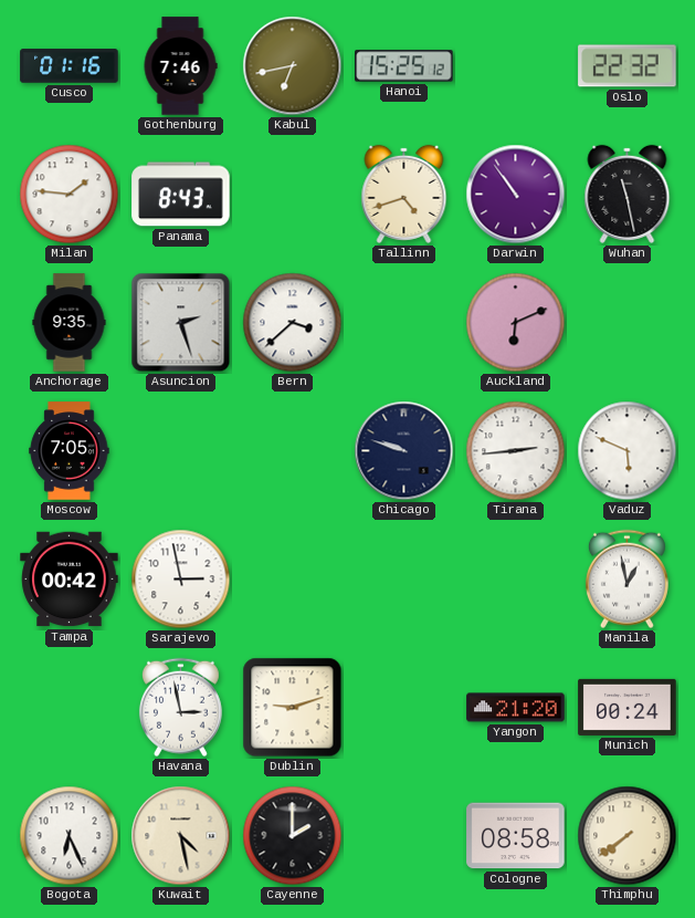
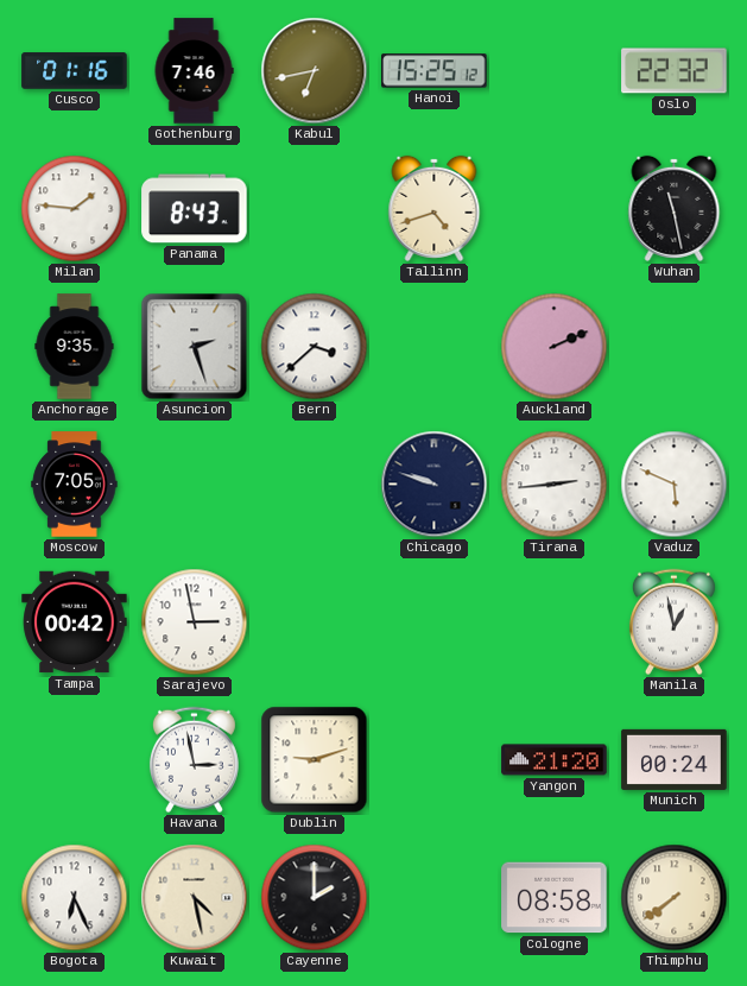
Darwin: 10:54 -> none
Auckland: 6:11 -> 2:11
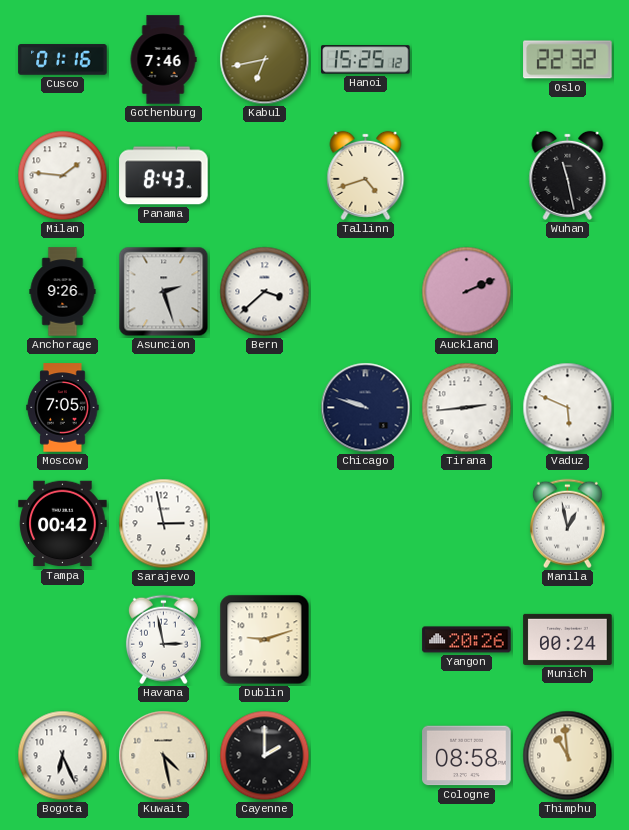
Anchorage: 9:35 -> 9:26
Yangon: 21:20 -> 20:26
Thimphu: 7:39 -> 10:59
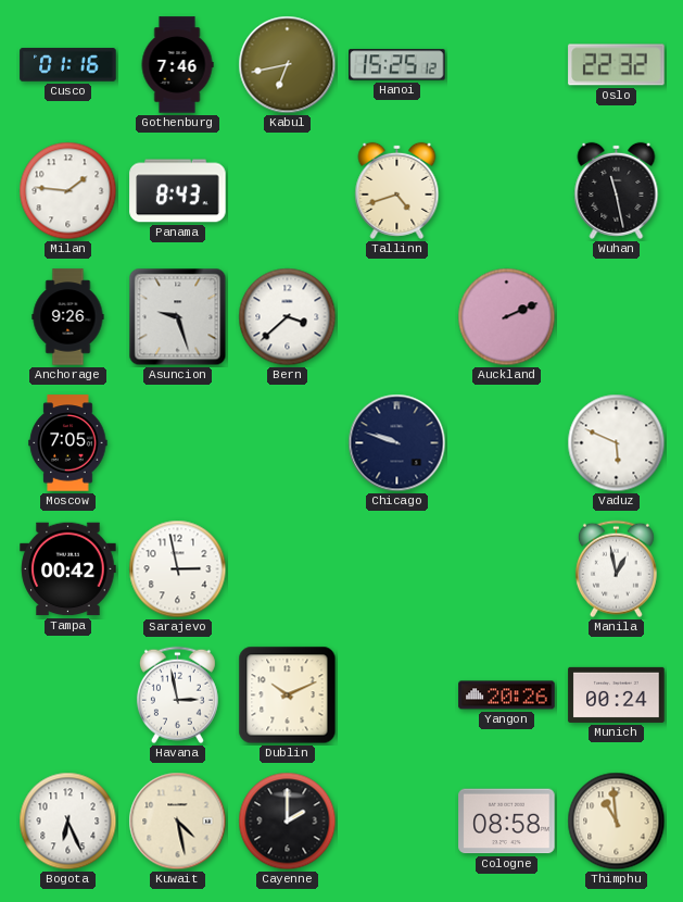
Asuncion: 2:27 -> 9:27
Tirana: 2:44 -> none
Dublin: 9:12 -> 10:11
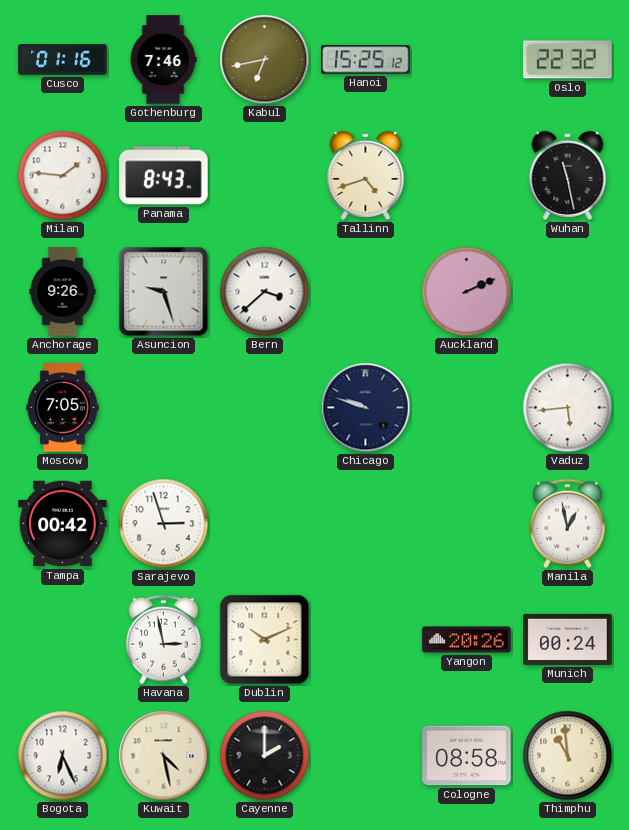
Vaduz: 5:49 -> 5:44
Sarajevo: 2:58 -> 2:57
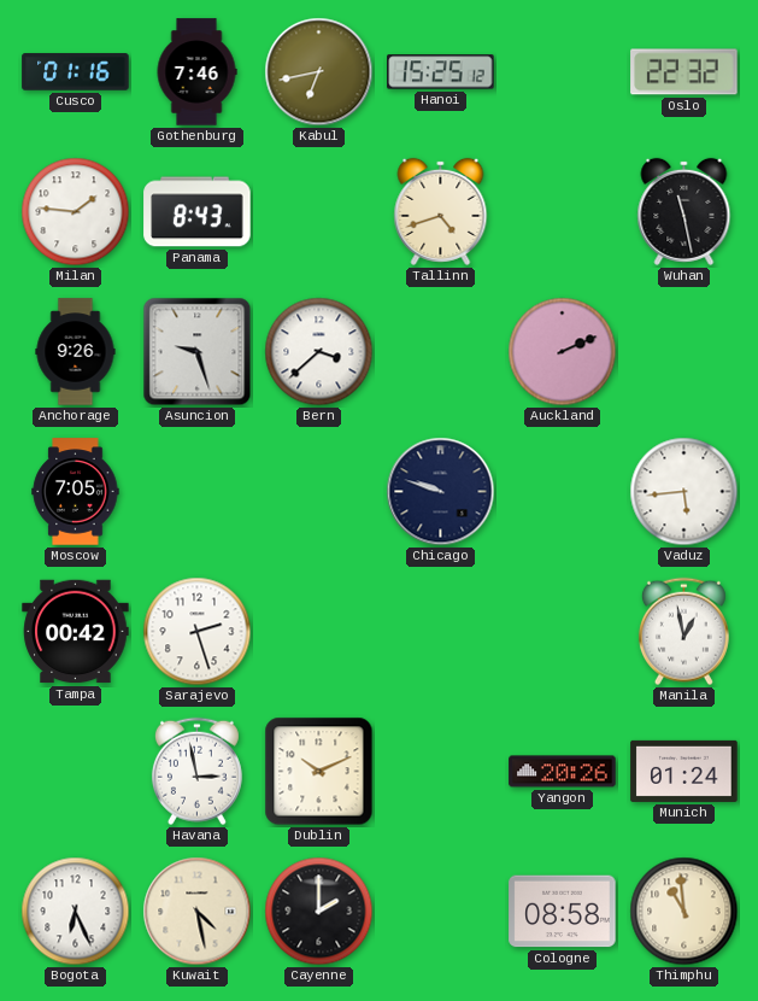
Sarajevo: 2:57 -> 2:27
Munich: 00:24 -> 01:24
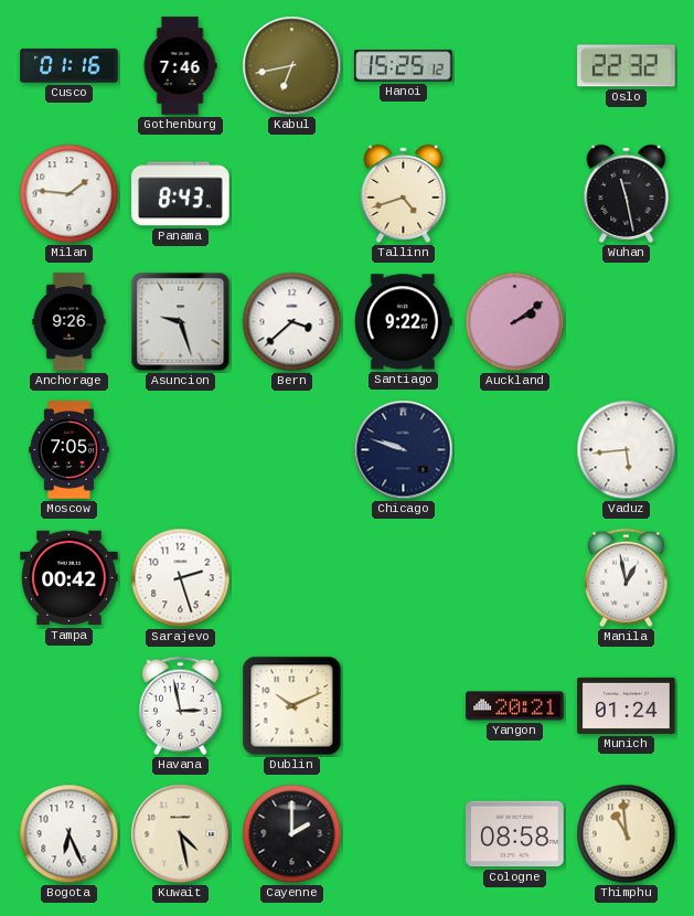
Santiago: none -> 9:22
Auckland: 2:11 -> 2:09
Yangon: 20:26 -> 20:21
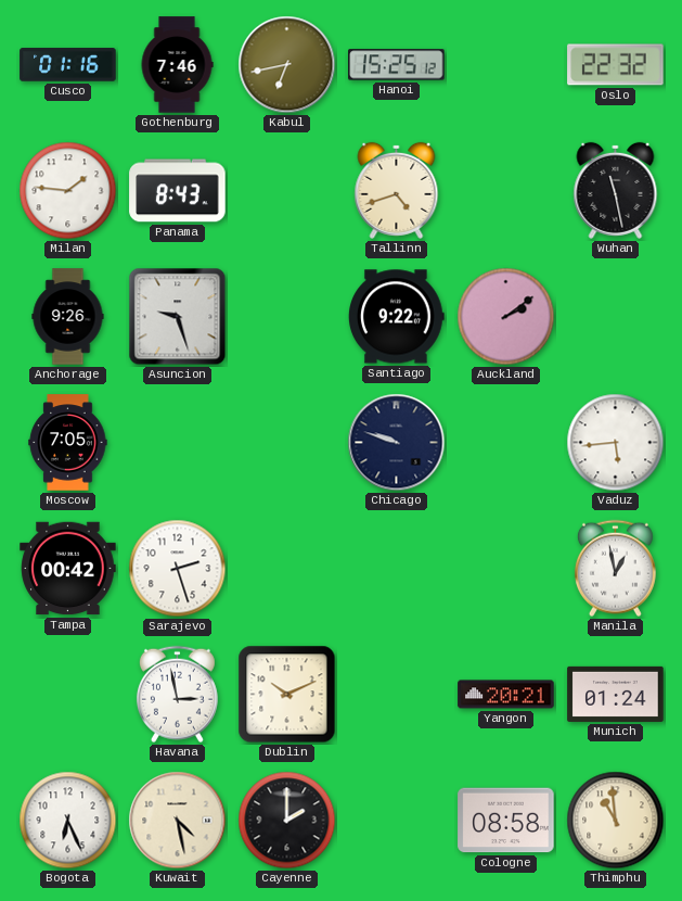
Bern: 3:38 -> none
